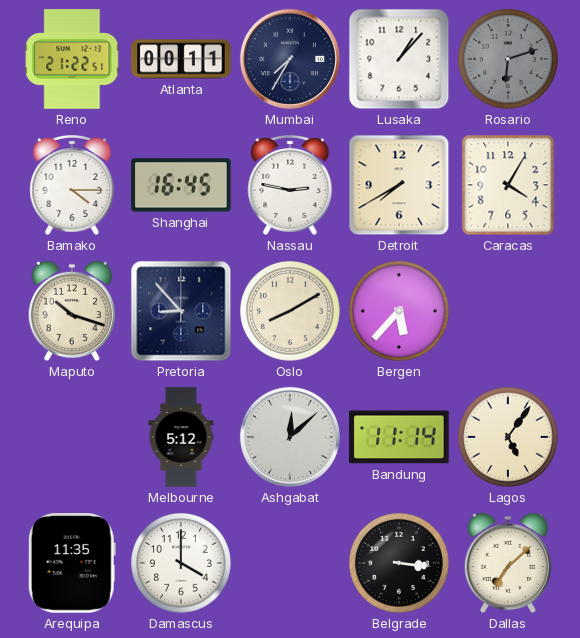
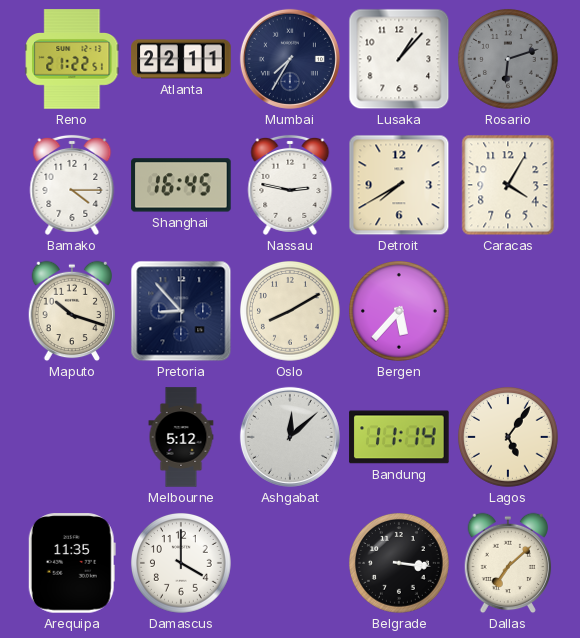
Atlanta: 00:11 -> 22:11
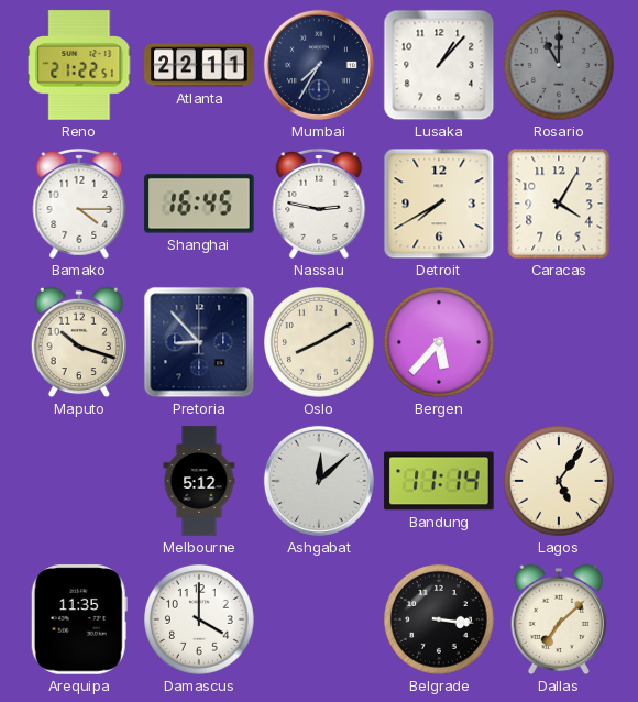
Rosario: 6:12 -> 11:00
